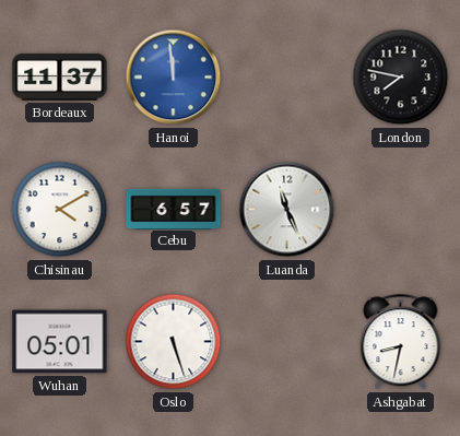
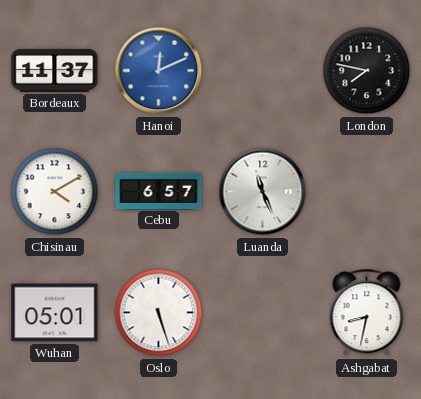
Hanoi: 11:59 -> 12:11
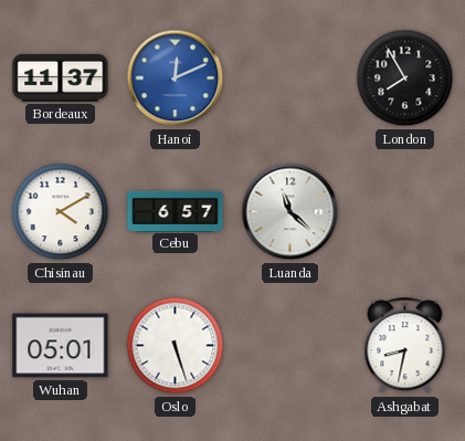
London: 7:47 -> 7:55
Luanda: 11:26 -> 11:22
